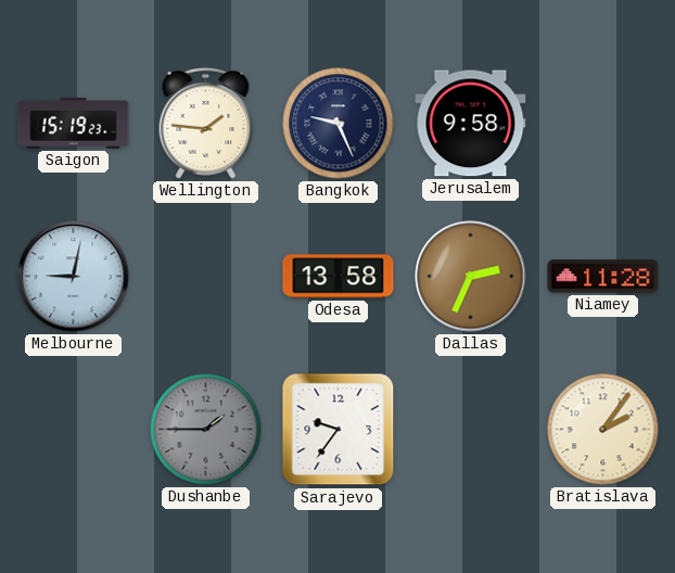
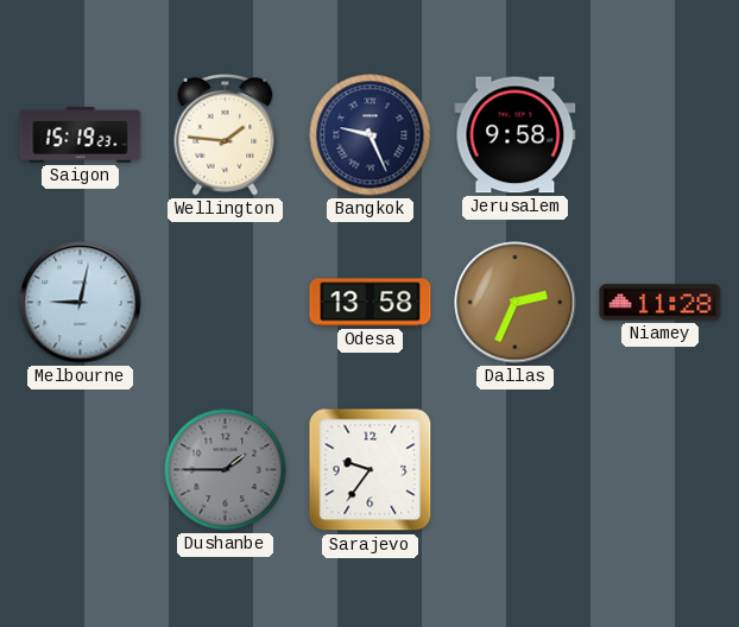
Bratislava: 2:06 -> none
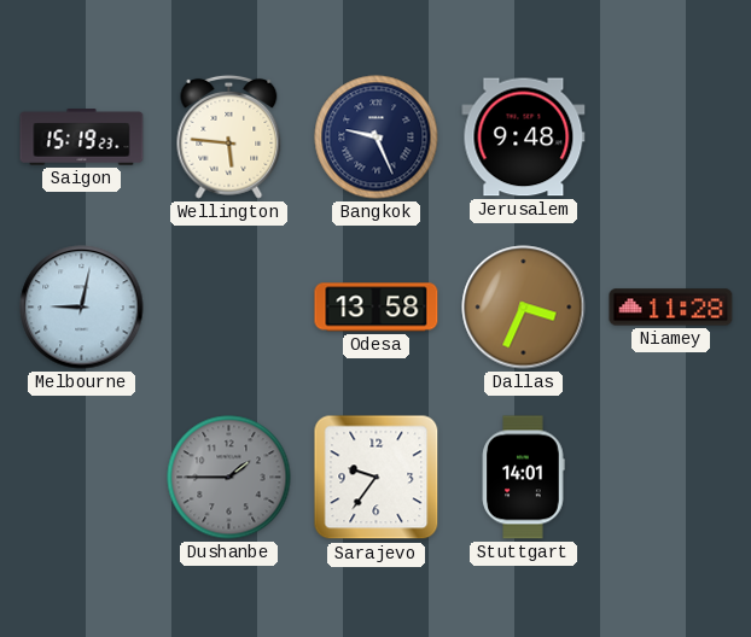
Wellington: 1:46 -> 5:46
Jerusalem: 9:58 -> 9:48
Dallas: 2:34 -> 3:34
Stuttgart: none -> 14:01
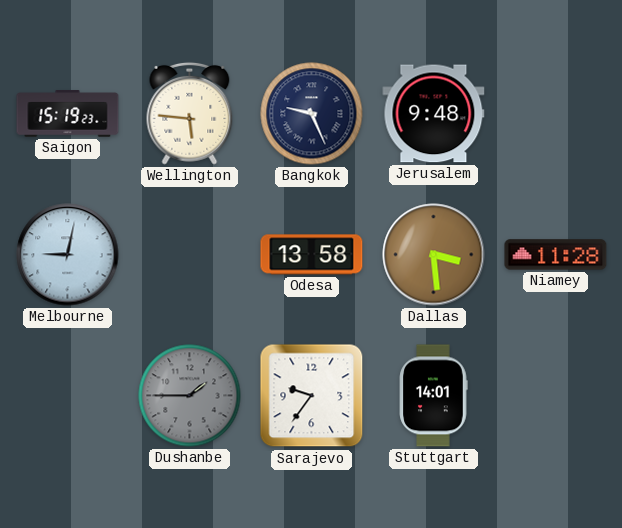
Dallas: 3:34 -> 3:29
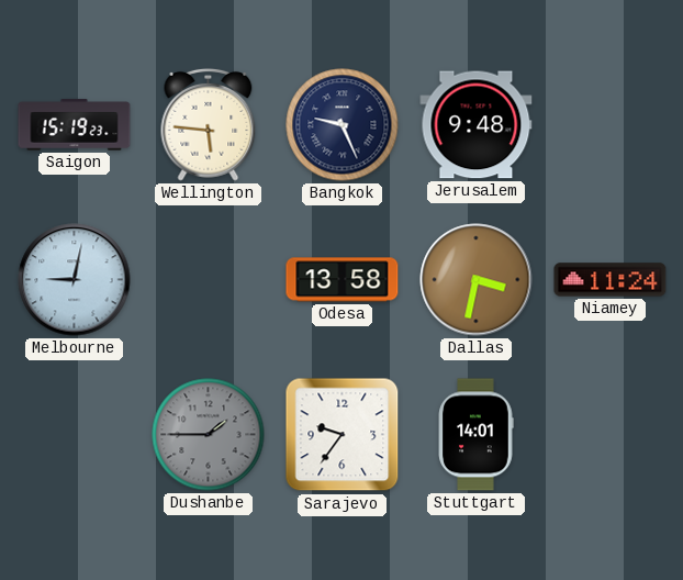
Dallas: 3:29 -> 3:32
Niamey: 11:28 -> 11:24
